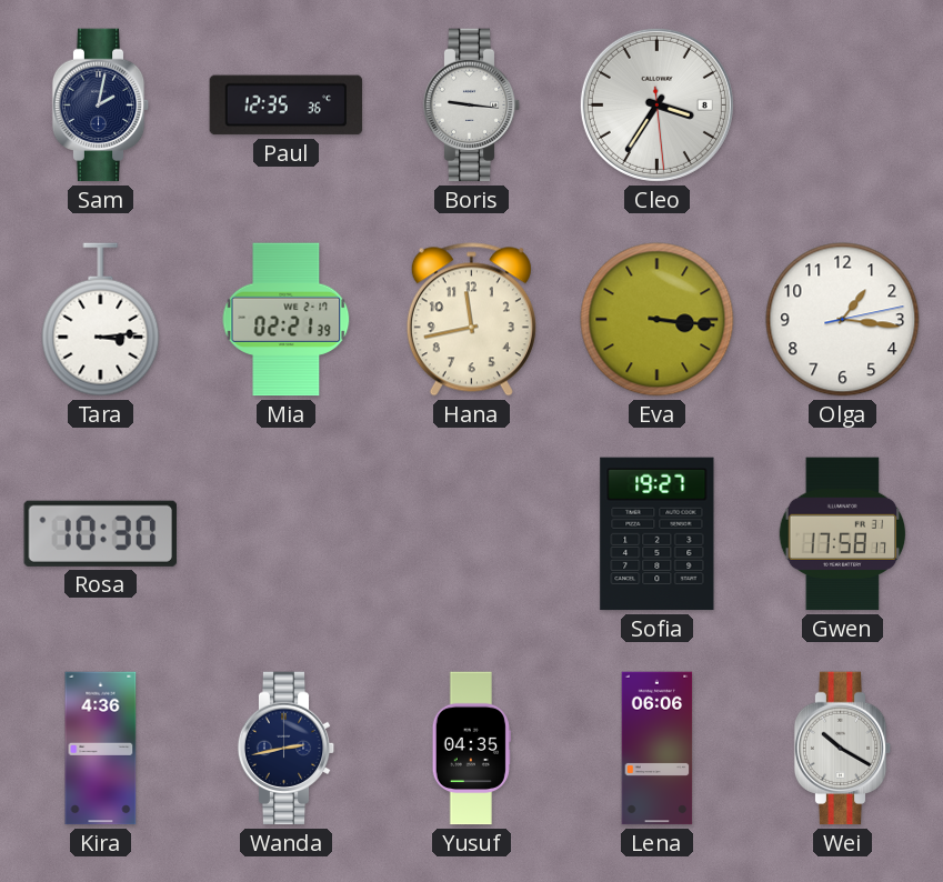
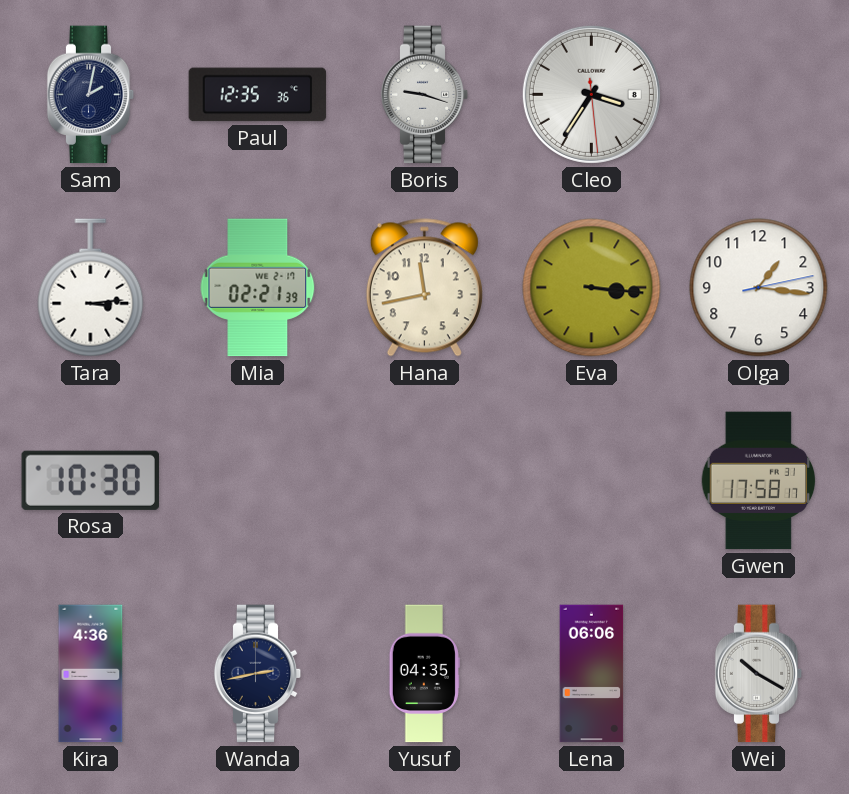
Boris: 9:16 -> 9:18
Sofia: 19:27 -> none
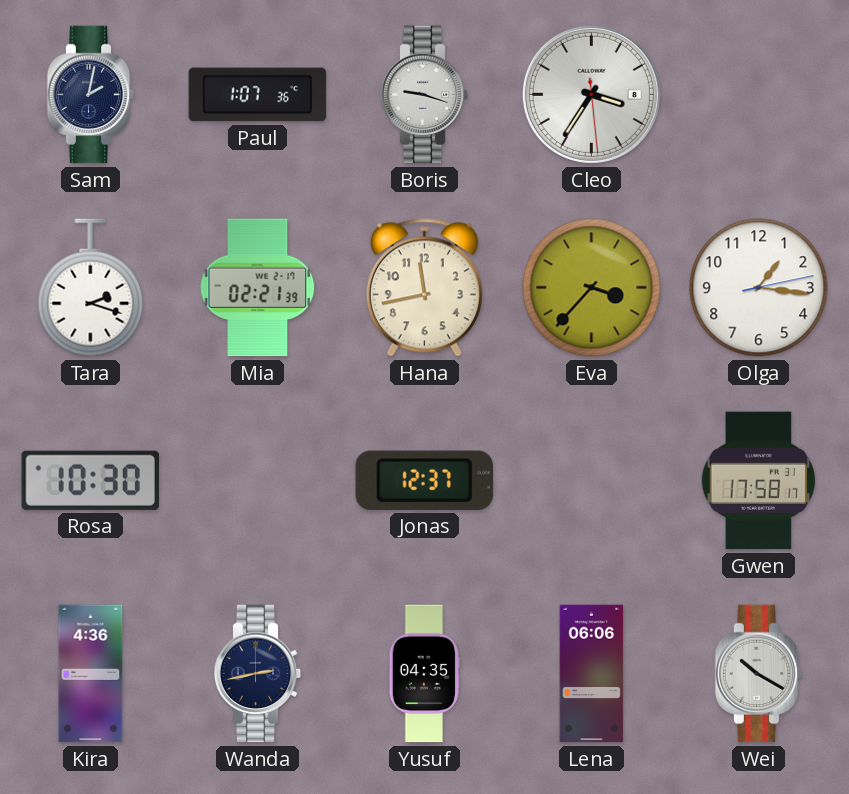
Paul: 12:35 -> 1:07
Tara: 3:14 -> 2:18
Eva: 3:16 -> 3:37
Jonas: none -> 12:37
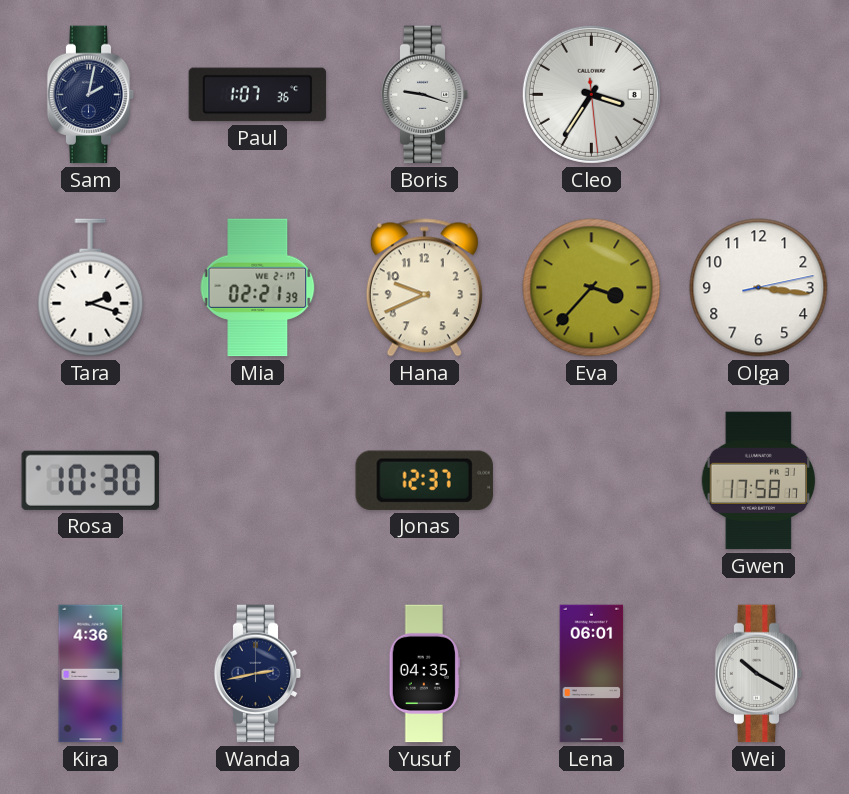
Hana: 11:43 -> 9:41
Olga: 1:16 -> 3:16
Lena: 06:06 -> 06:01
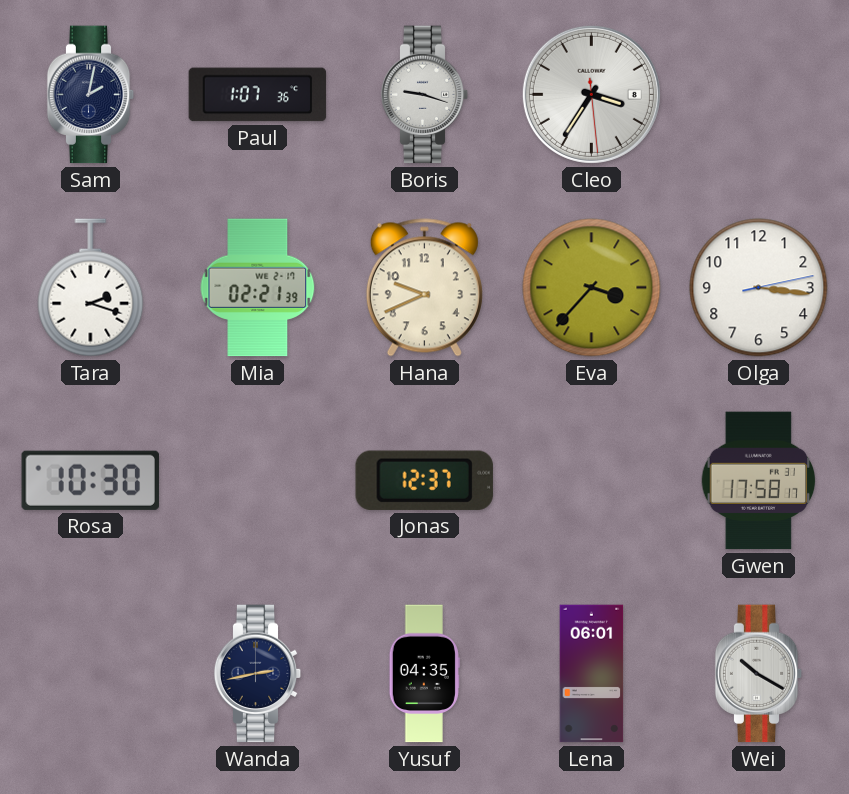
Kira: 4:36 -> none
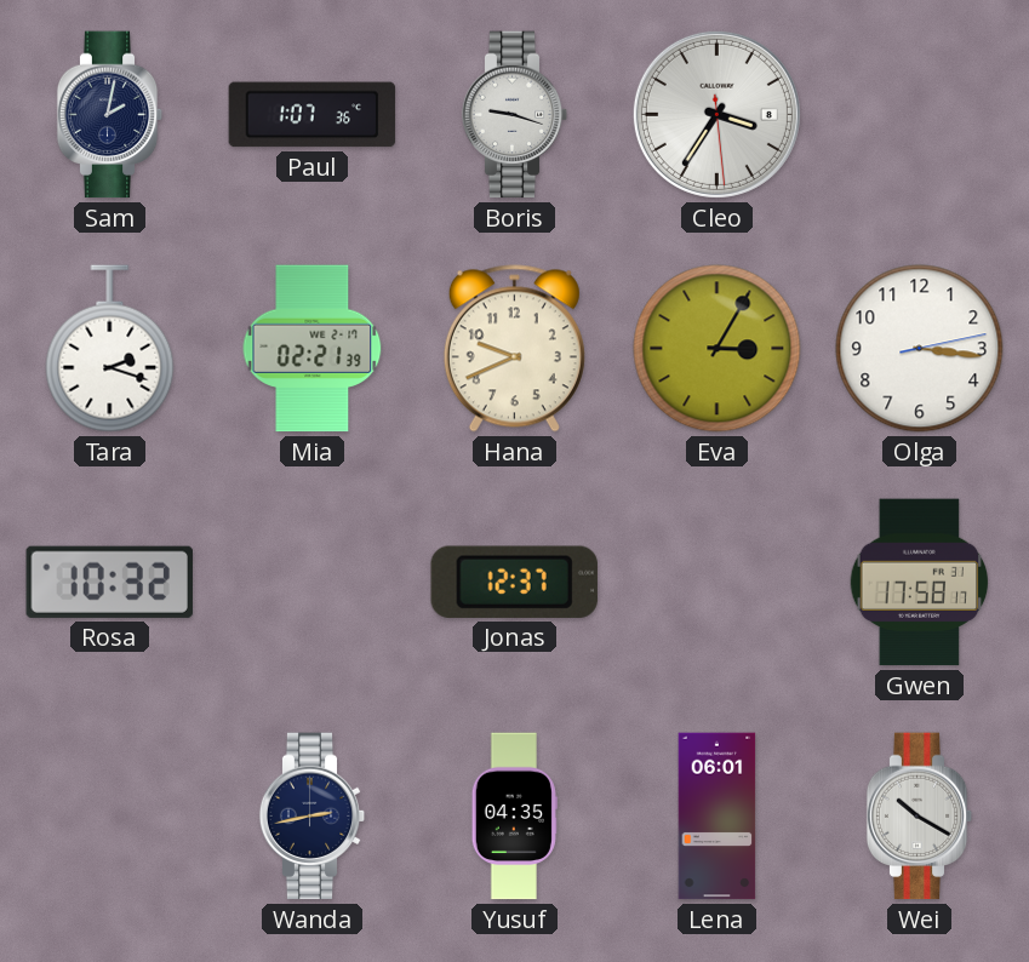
Eva: 3:37 -> 3:05
Rosa: 10:30 -> 10:32
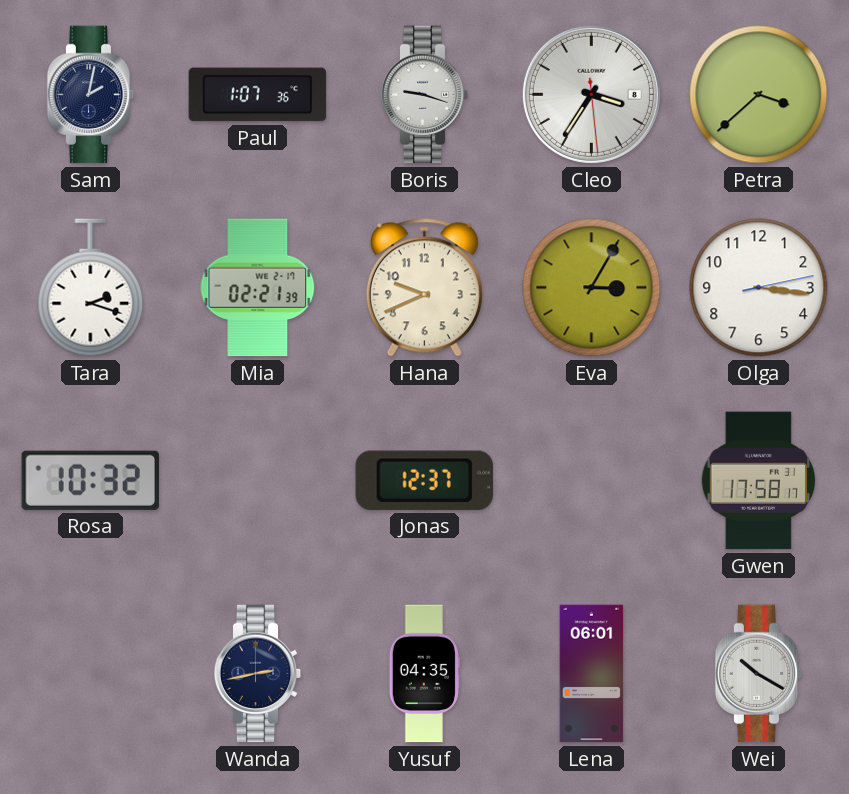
Petra: none -> 3:38
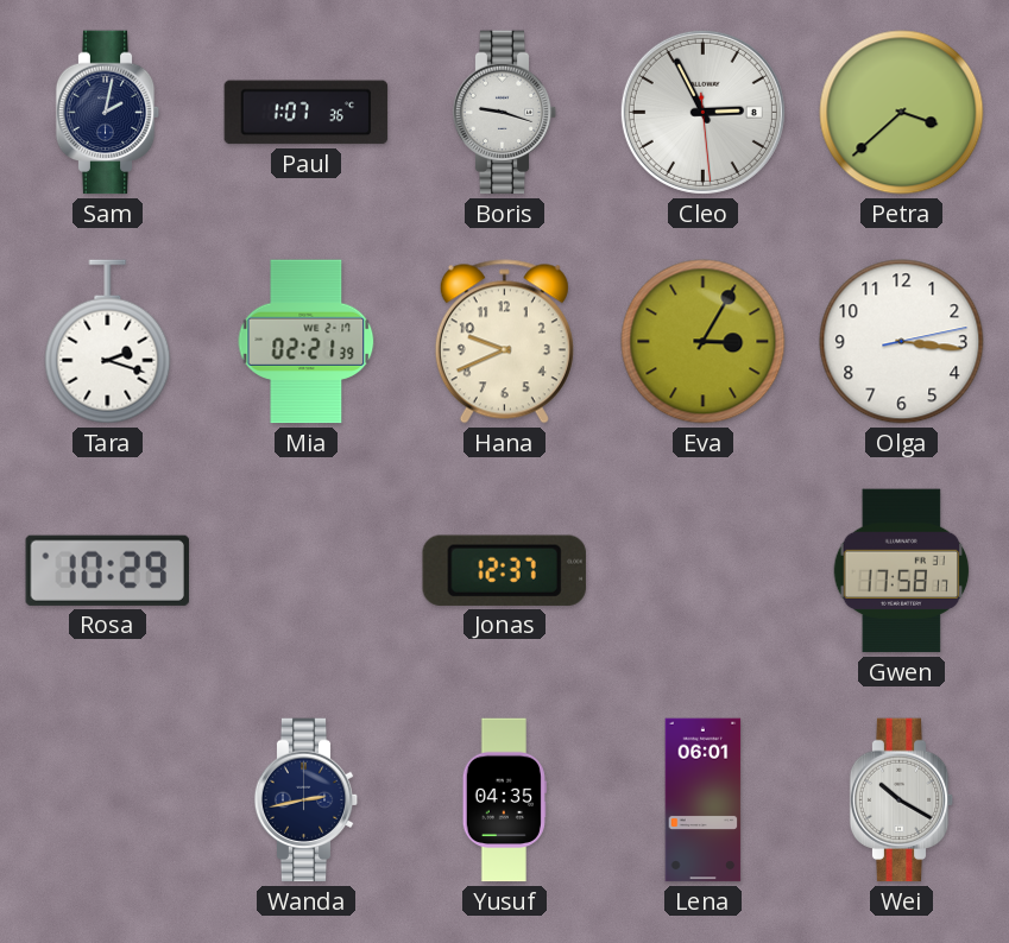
Cleo: 3:35 -> 2:55
Rosa: 10:32 -> 10:29
